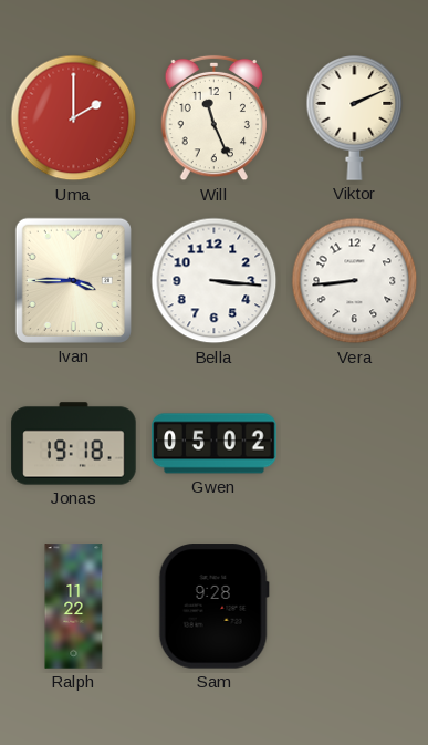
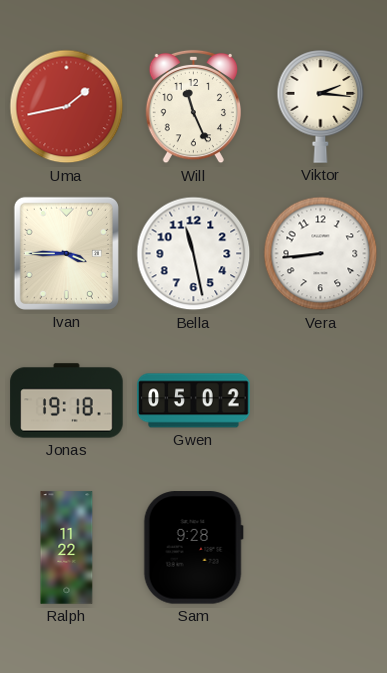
Uma: 2:00 -> 1:43
Viktor: 2:11 -> 2:16
Bella: 3:16 -> 11:28
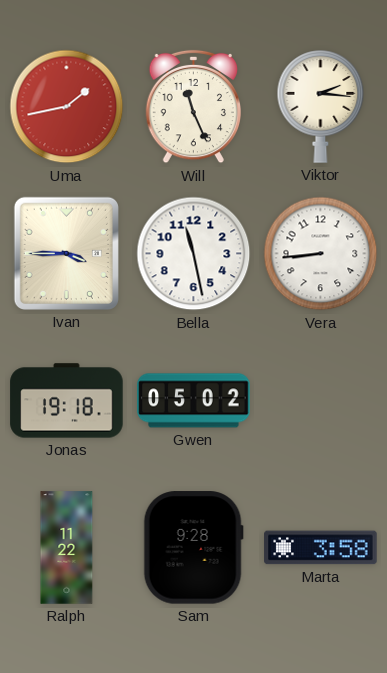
Marta: none -> 3:58
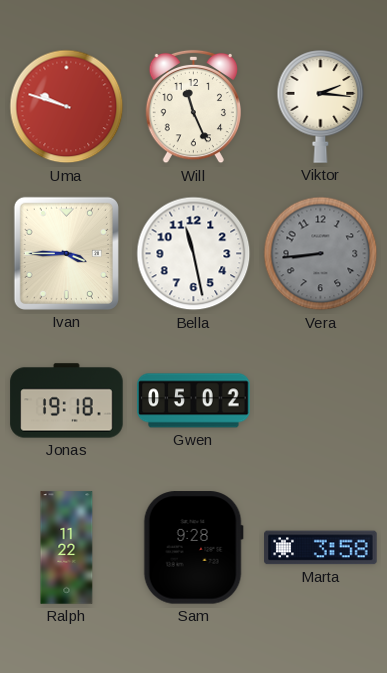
Uma: 1:43 -> 9:48
Vera dial: white -> grey
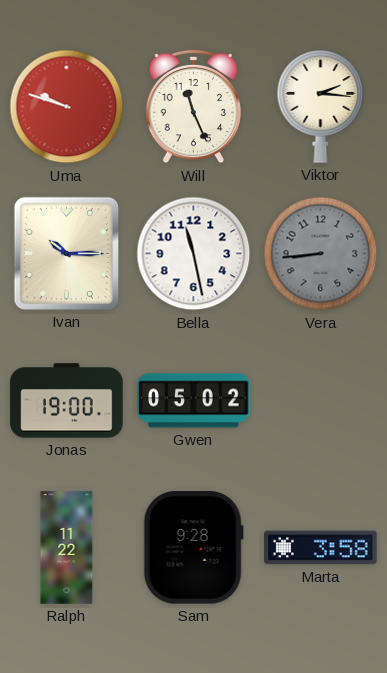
Ivan: 3:45 -> 10:15
Jonas: 19:18 -> 19:00
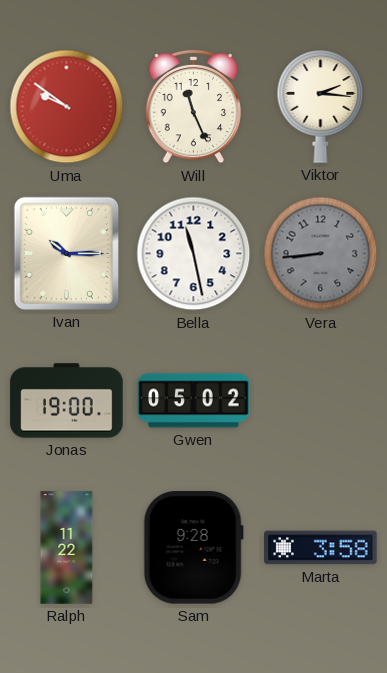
Uma: 9:48 -> 9:51
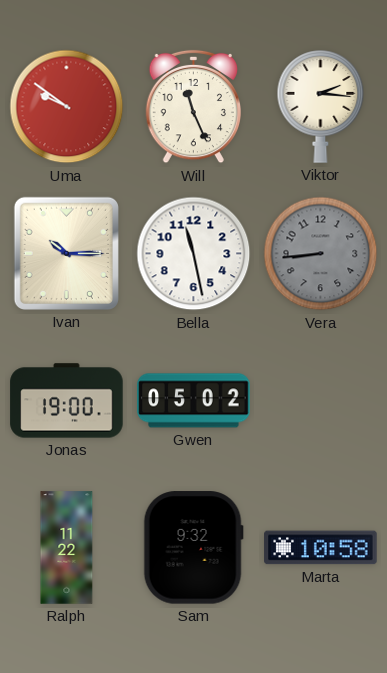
Sam: 9:28 -> 9:32
Marta: 3:58 -> 10:58
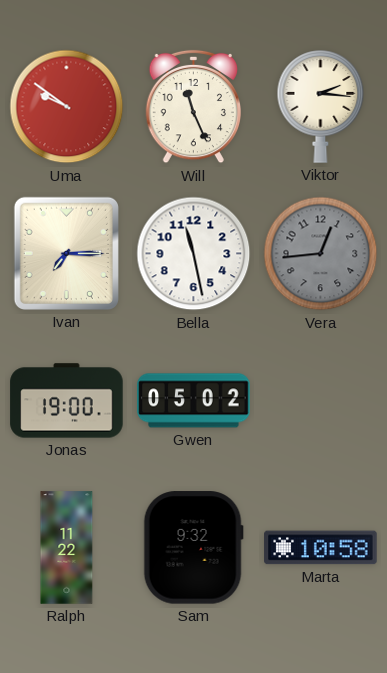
Ivan: 10:15 -> 7:15
Vera: 8:44 -> 12:44
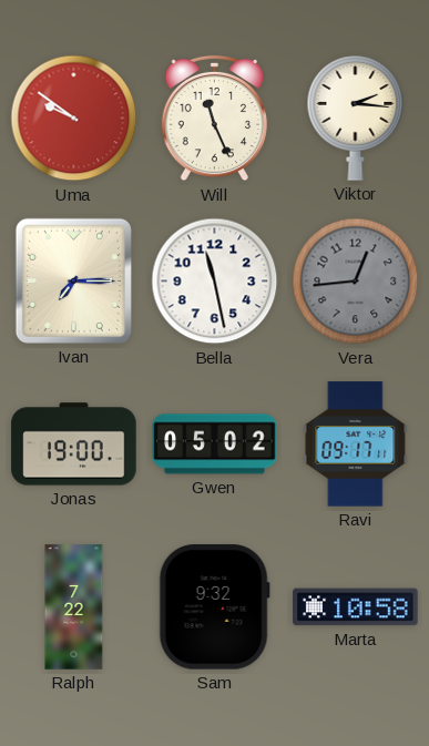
Ravi: none -> 09:17
Ralph: 11:22 -> 7:22
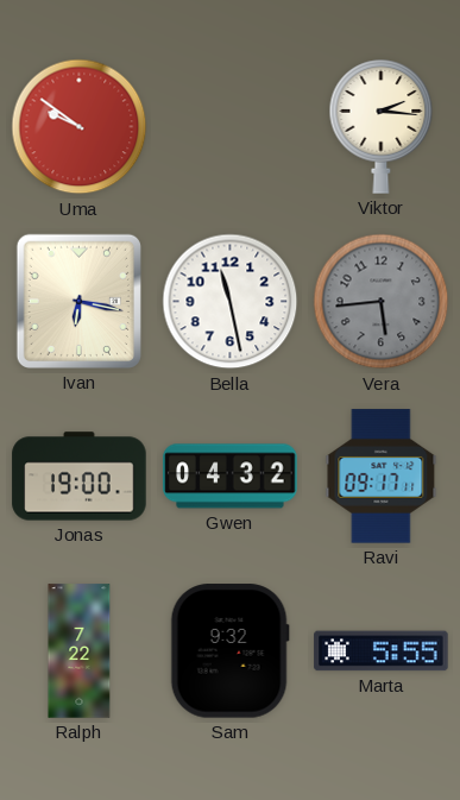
Will: 11:26 -> none
Ivan: 7:15 -> 6:17
Vera: 12:44 -> 5:44
Gwen: 05:02 -> 04:32
Marta: 10:58 -> 5:55
